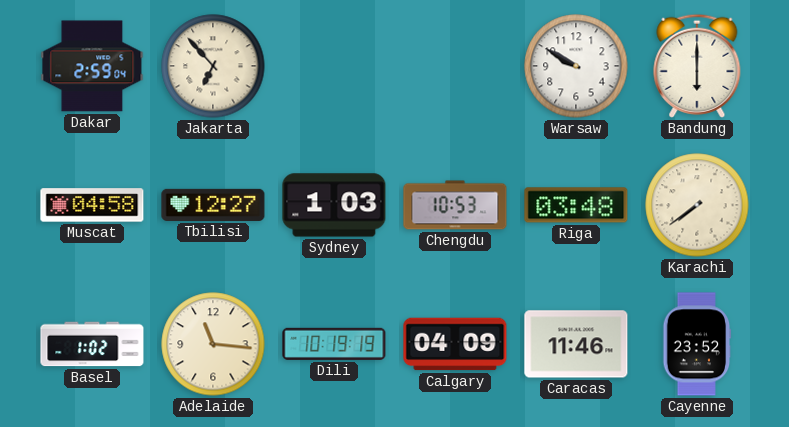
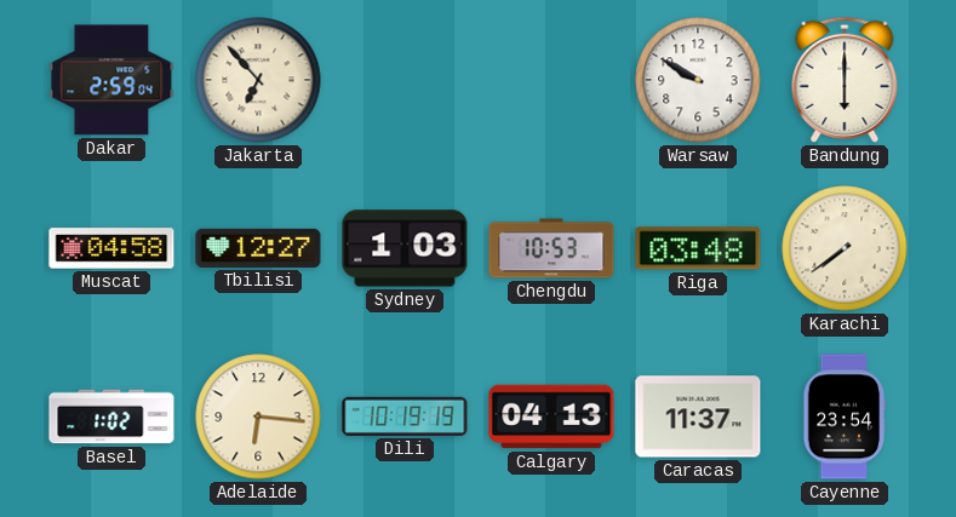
Adelaide: 11:16 -> 6:16
Calgary: 04:09 -> 04:13
Caracas: 11:46 -> 11:37
Cayenne: 23:52 -> 23:54
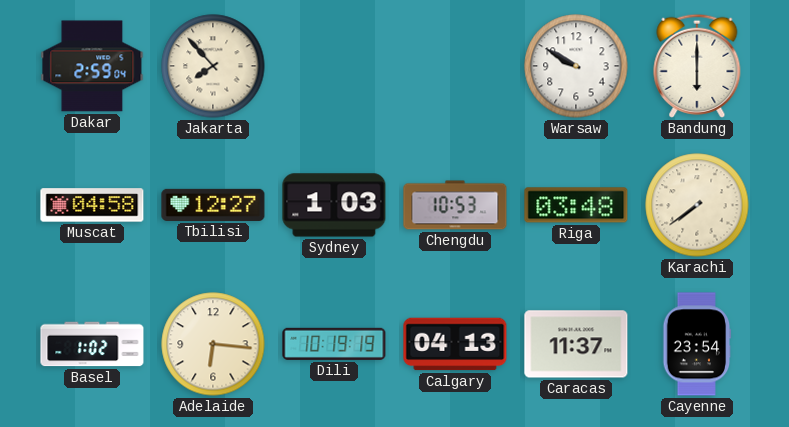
Jakarta: 6:53 -> 7:53
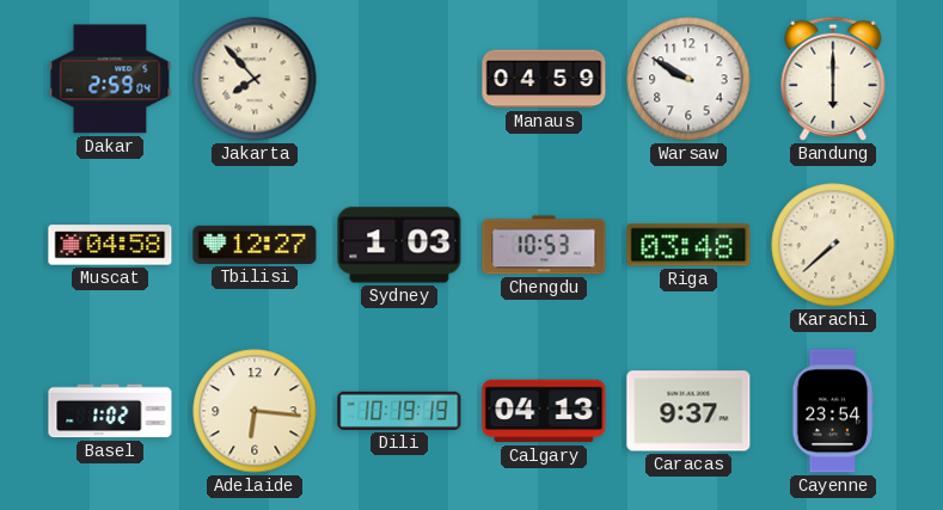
Manaus: none -> 04:59
Karachi: 7:39 -> 7:38
Caracas: 11:37 -> 9:37
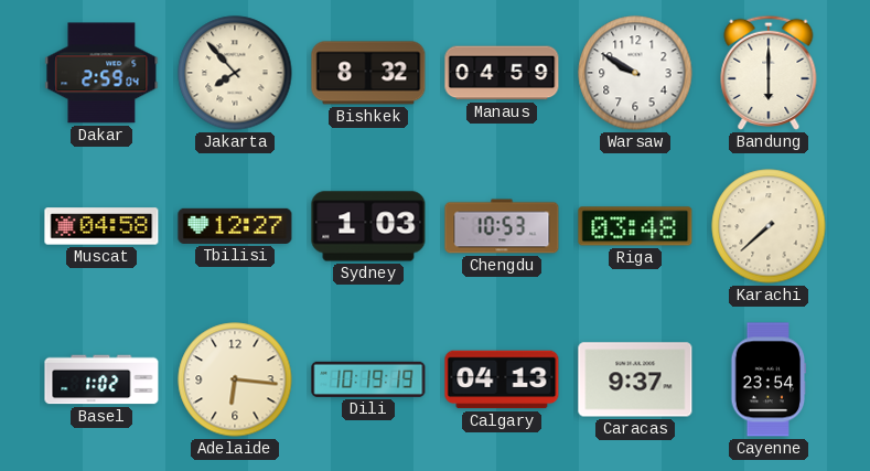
Bishkek: none -> 8:32
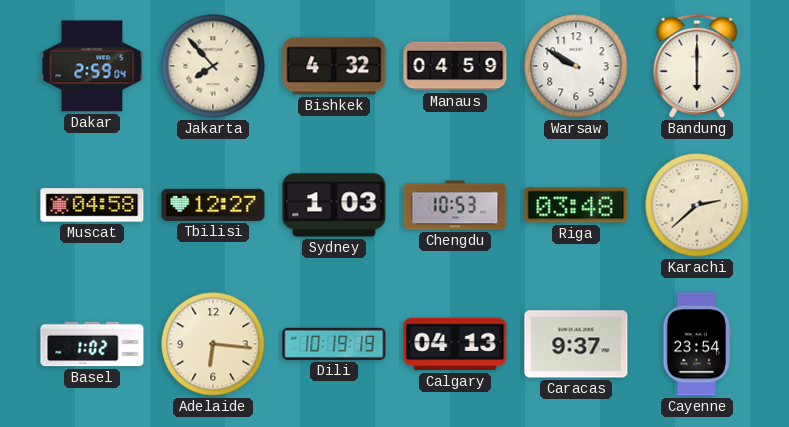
Bishkek: 8:32 -> 4:32
Karachi: 7:38 -> 2:38
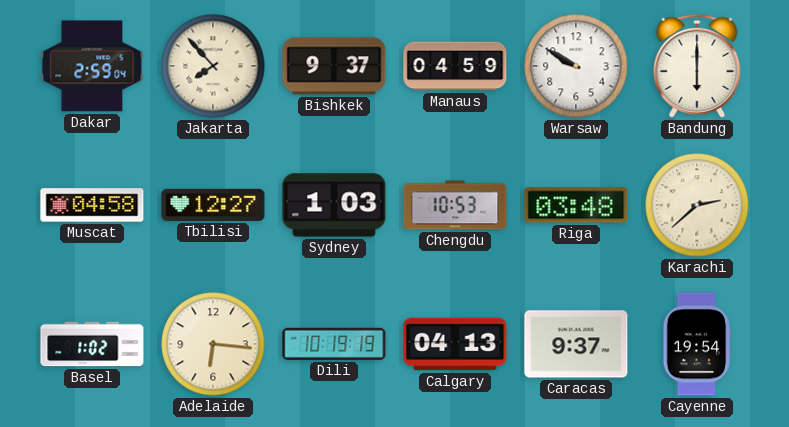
Bishkek: 4:32 -> 9:37
Cayenne: 23:54 -> 19:54
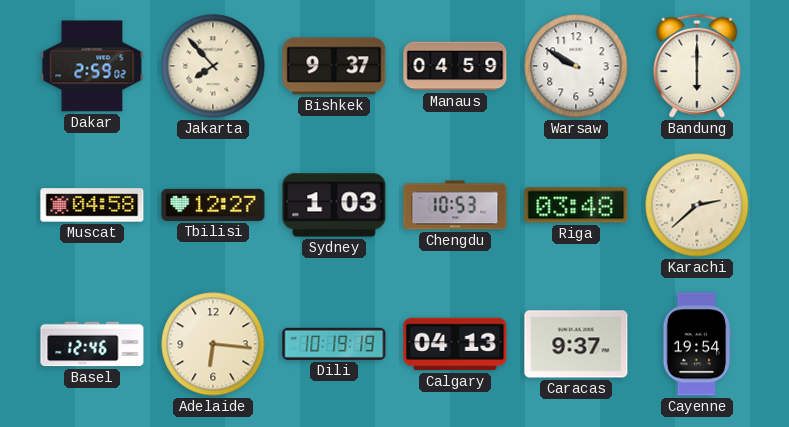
Dakar: 2:59:04 -> 2:59:02
Basel: 1:02 -> 12:46
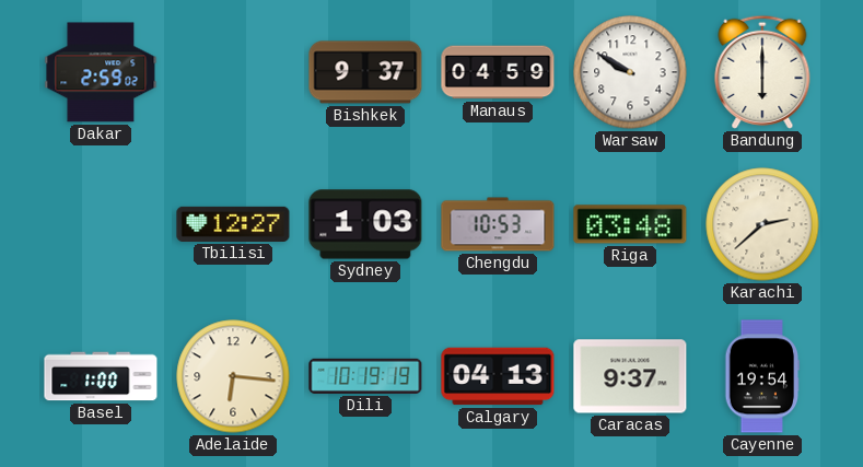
Jakarta: 7:53 -> none
Muscat: 04:58 -> none
Basel: 12:46 -> 1:00
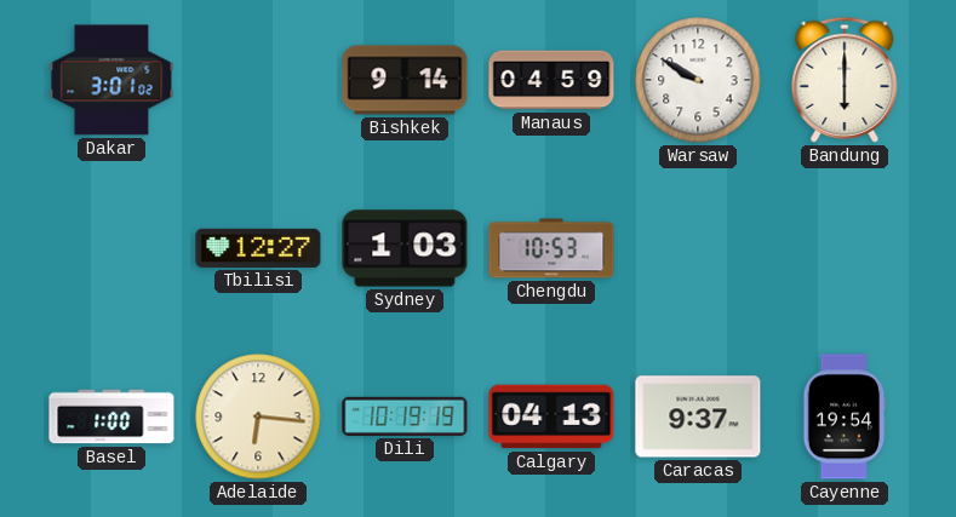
Dakar: 2:59 -> 3:01
Bishkek: 9:37 -> 9:14
Riga: 03:48 -> none
Karachi: 2:38 -> none
